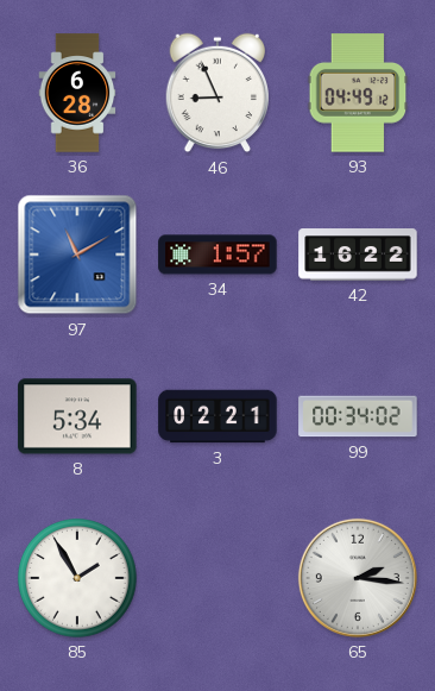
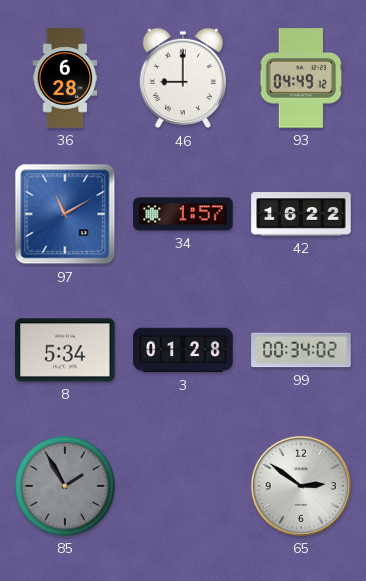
46: 8:56 -> 9:00
3: 02:21 -> 01:28
85 dial: white -> grey
65: 2:16 -> 2:51
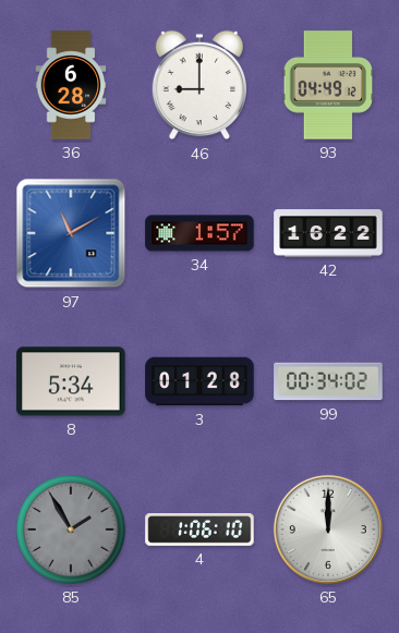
4: none -> 1:06
65: 2:51 -> 12:00
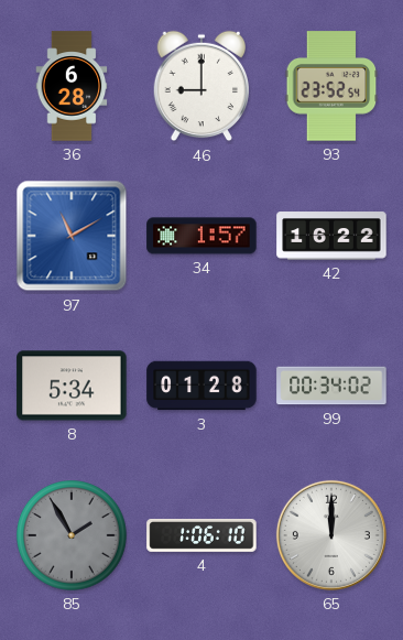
93: 04:49 -> 23:52
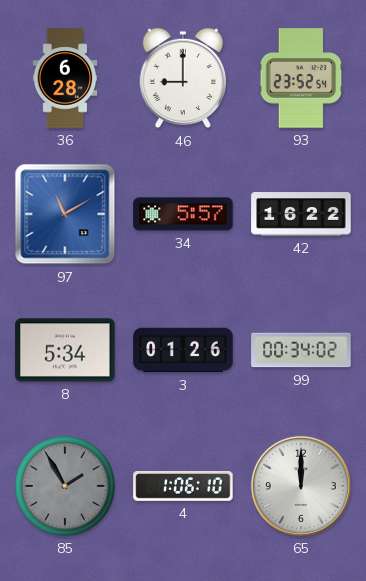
34: 1:57 -> 5:57
3: 01:28 -> 01:26
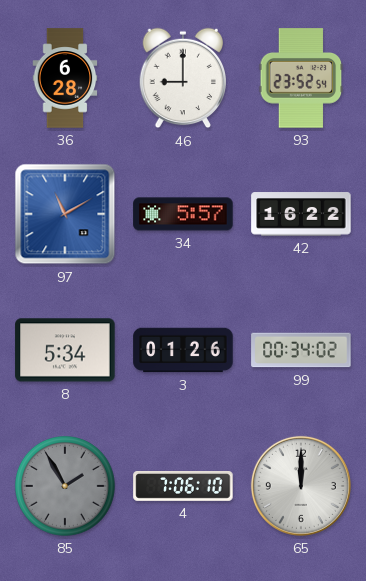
4: 1:06 -> 7:06
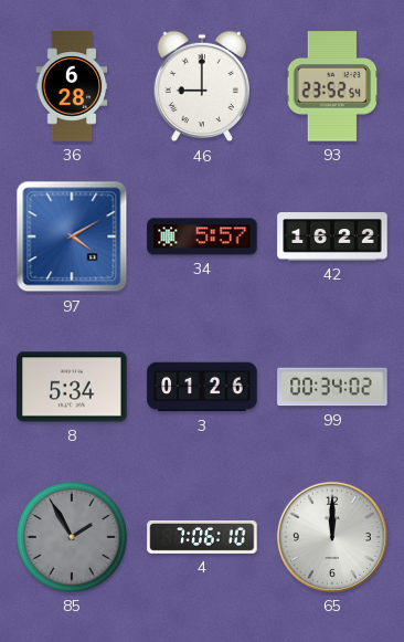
97: 11:10 -> 4:10
